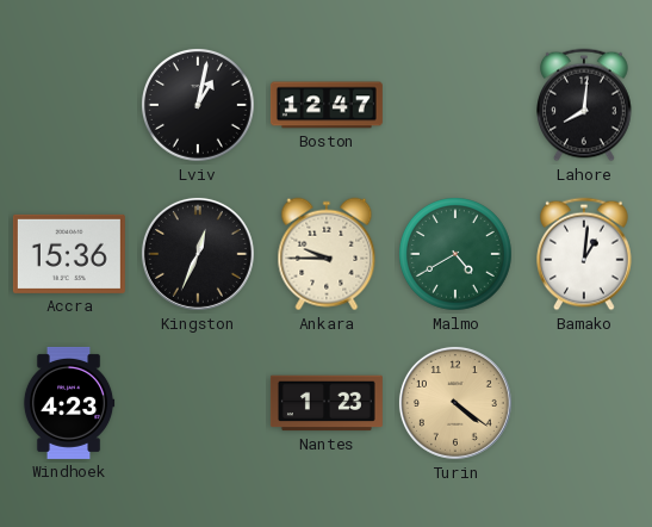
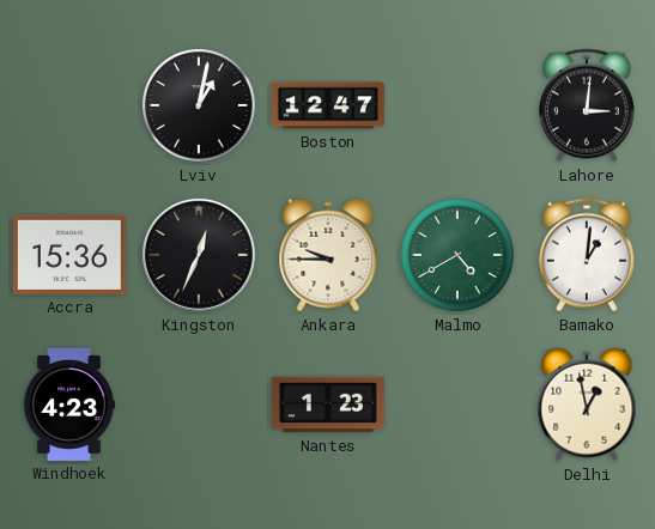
Lahore: 8:01 -> 3:01
Turin: 4:21 -> none
Delhi: none -> 12:58
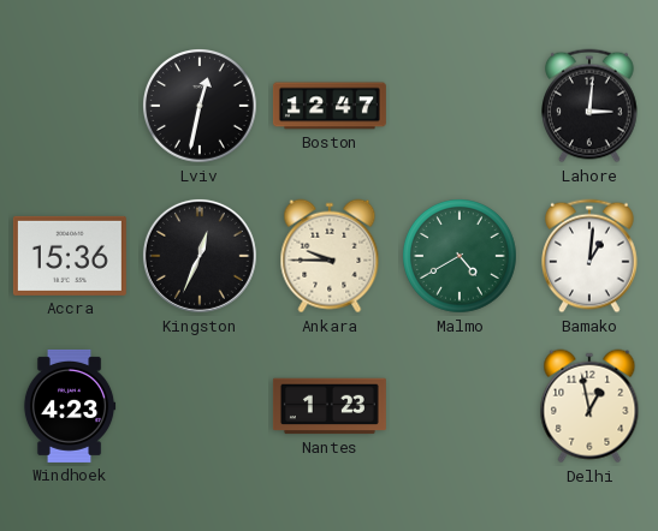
Lviv: 1:02 -> 12:32
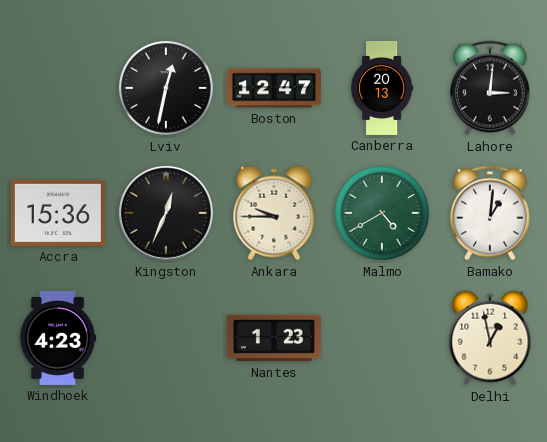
Canberra: none -> 20:13
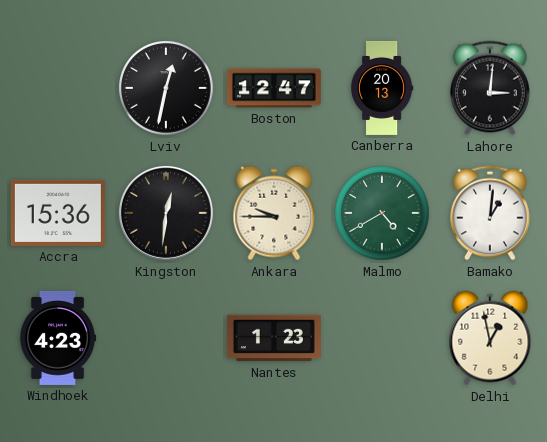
Kingston: 12:34 -> 12:31
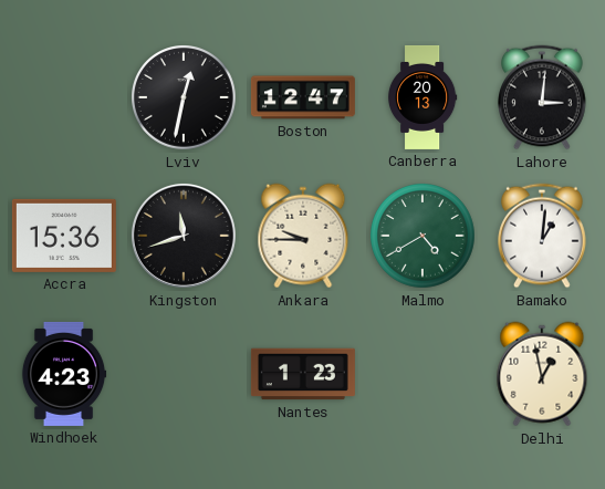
Kingston: 12:31 -> 11:42
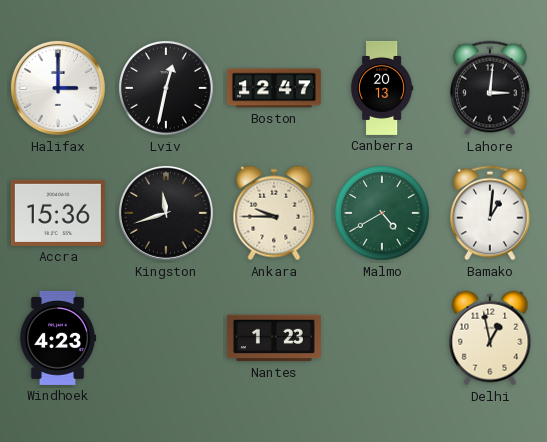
Halifax: none -> 3:00
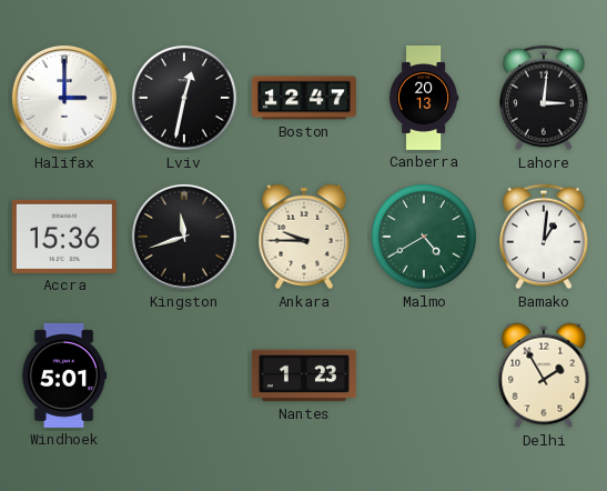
Windhoek: 4:23 -> 5:01
Delhi: 12:58 -> 1:55
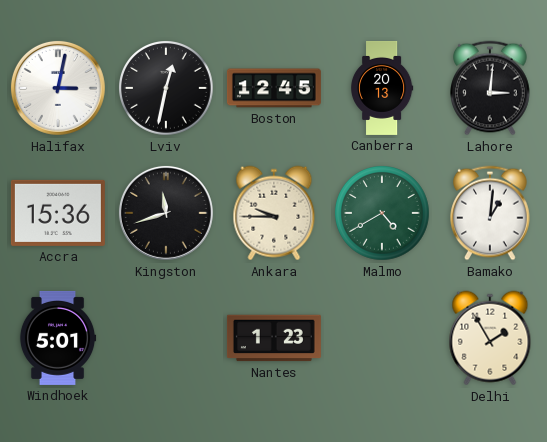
Halifax: 3:00 -> 3:02
Boston: 12:47 -> 12:45
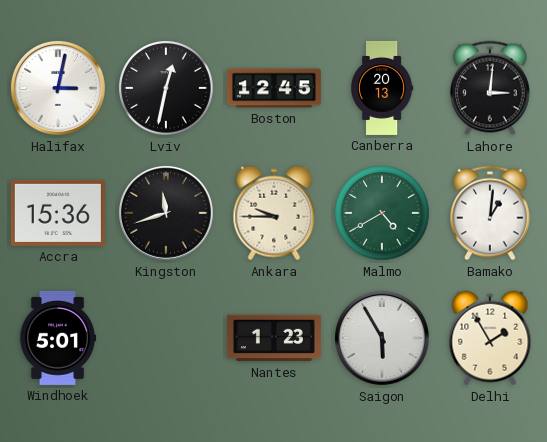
Saigon: none -> 5:55
